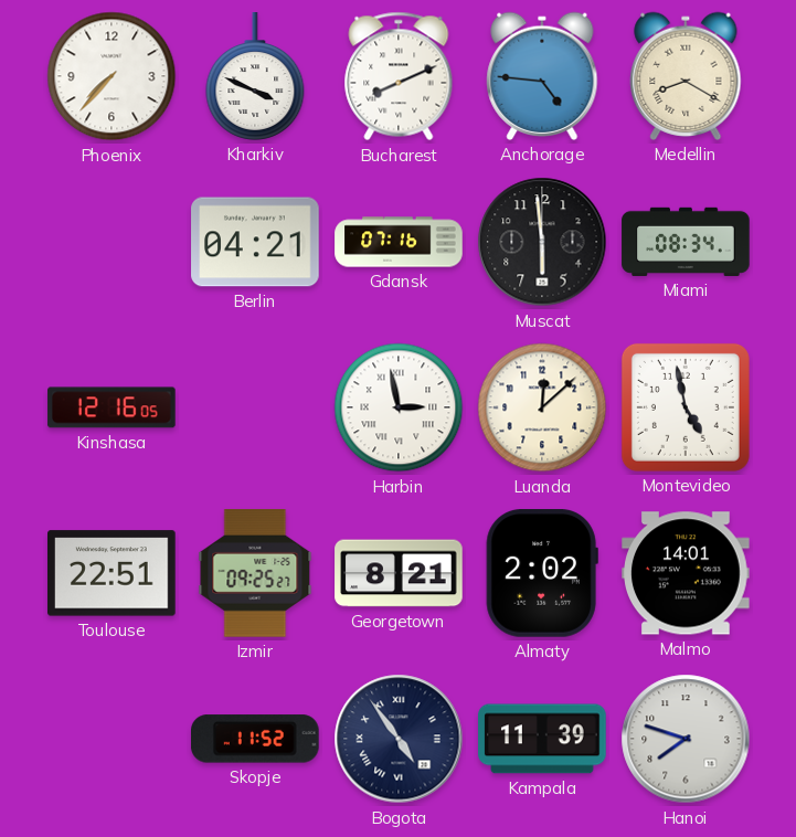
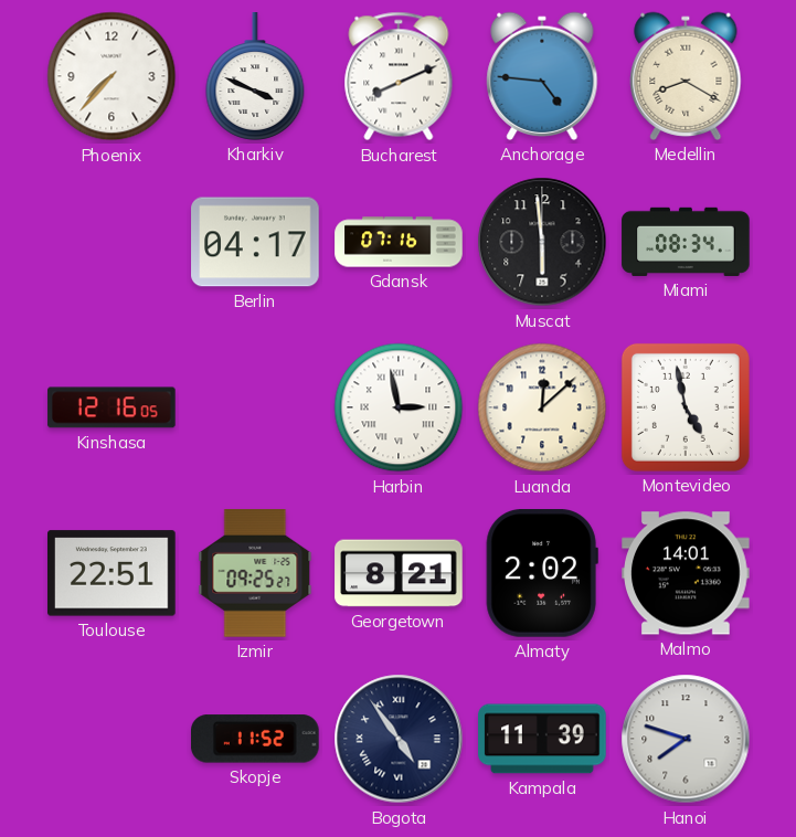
Berlin: 04:21 -> 04:17
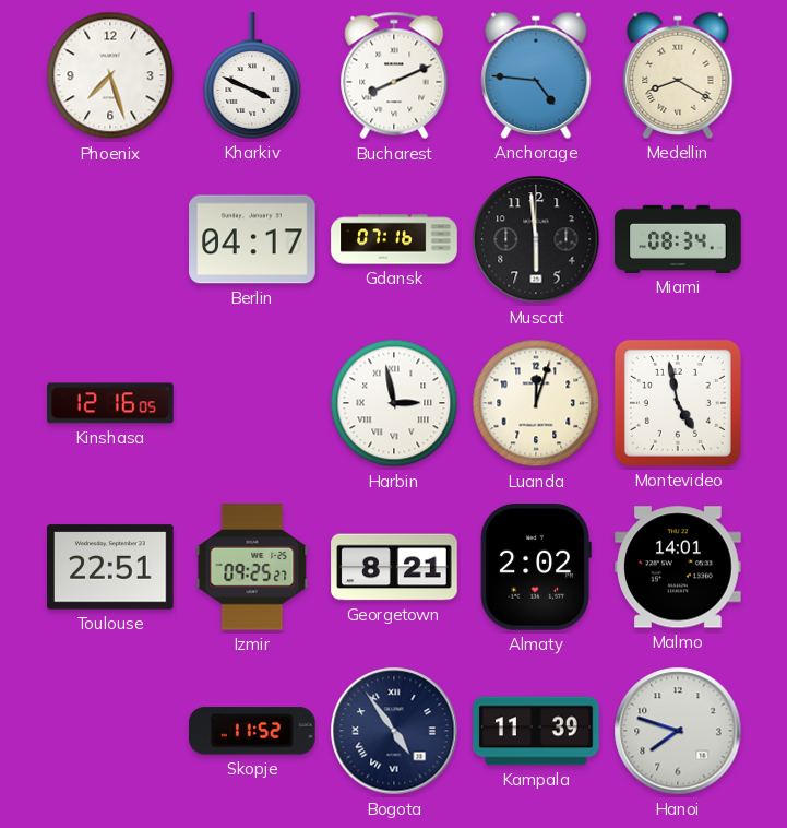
Phoenix: 7:37 -> 7:27
Luanda: 12:08 -> 12:03
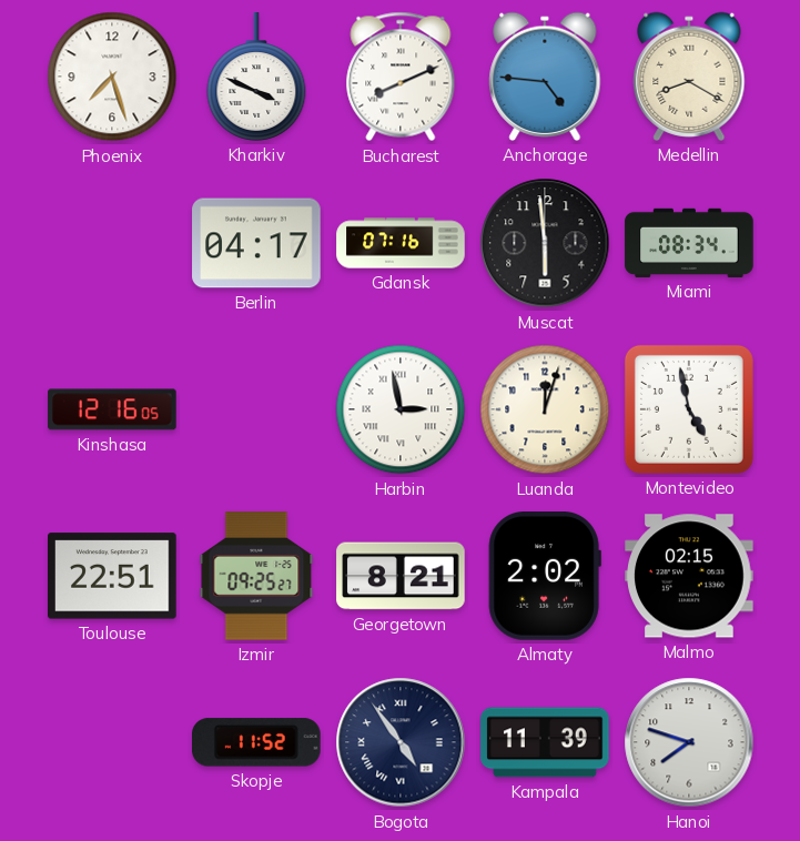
Malmo: 14:01 -> 02:15
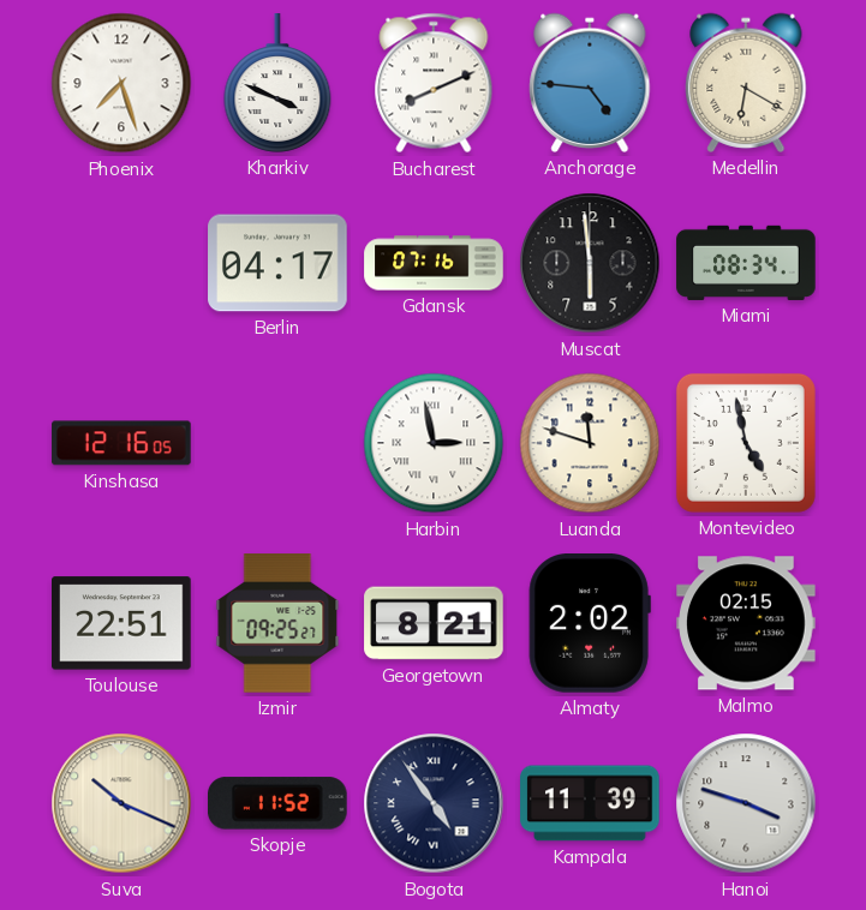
Medellin: 8:20 -> 6:20
Luanda: 12:03 -> 11:48
Suva: none -> 10:19
Hanoi: 7:48 -> 3:48
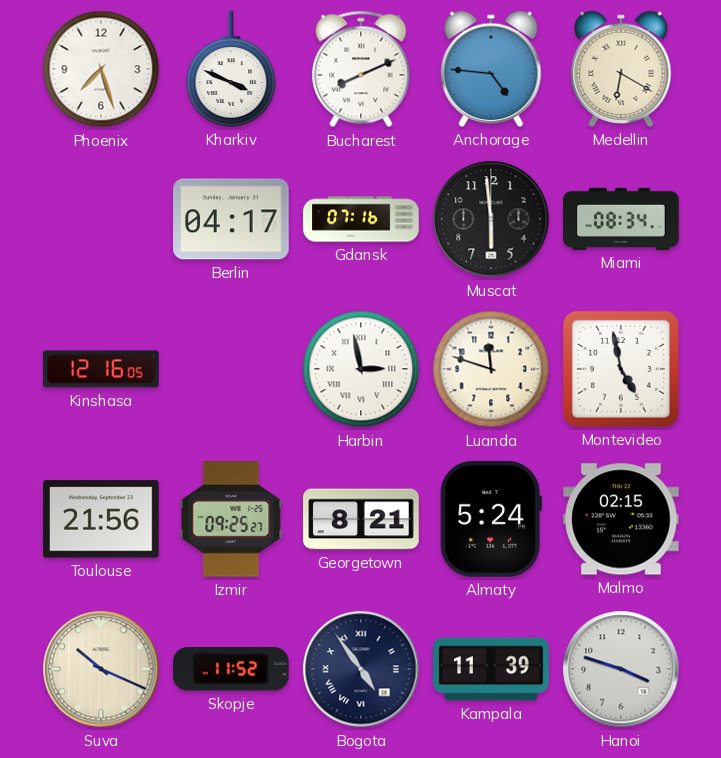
Toulouse: 22:51 -> 21:56
Almaty: 2:02 -> 5:24
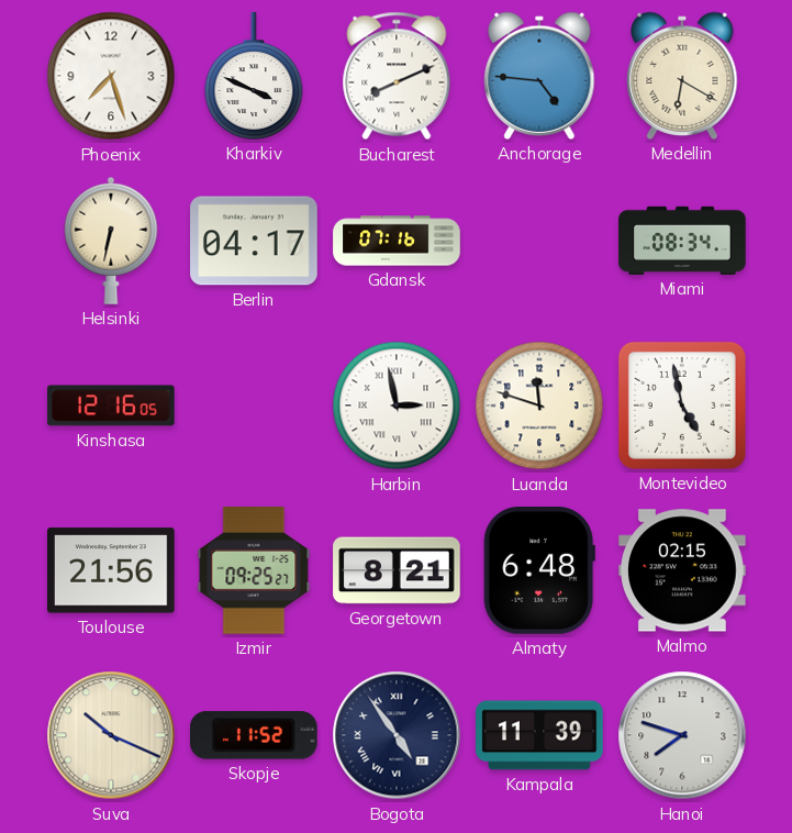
Helsinki: none -> 6:32
Muscat: 5:59 -> none
Almaty: 5:24 -> 6:48
Hanoi: 3:48 -> 7:48
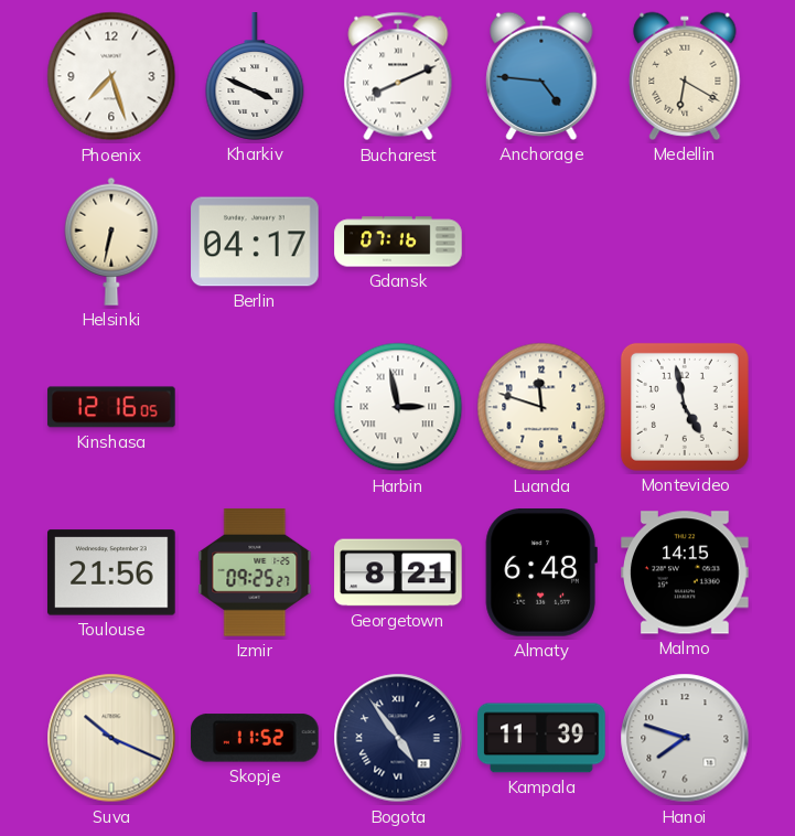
Miami: 08:34 -> none
Malmo: 02:15 -> 14:15
